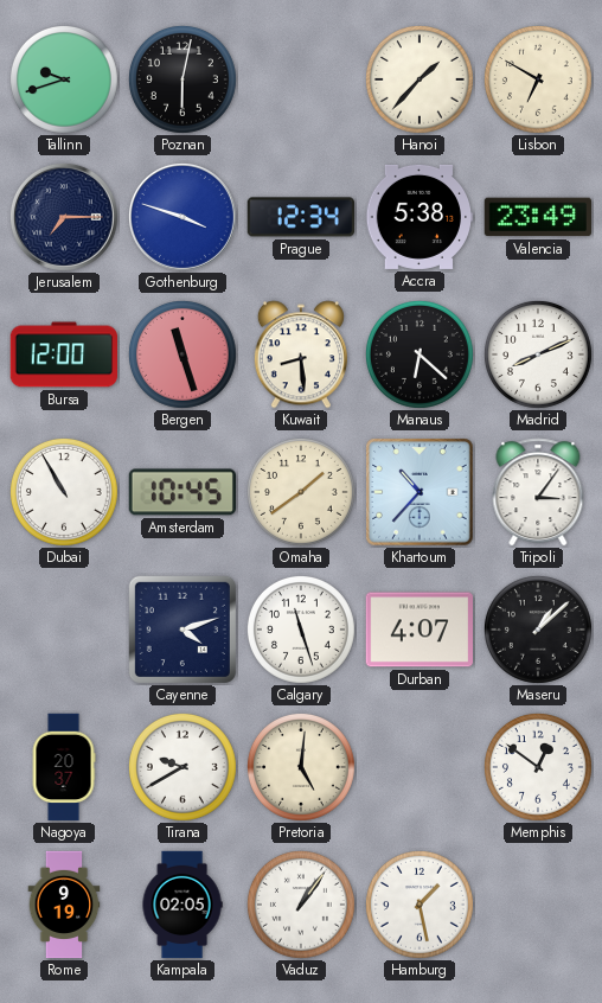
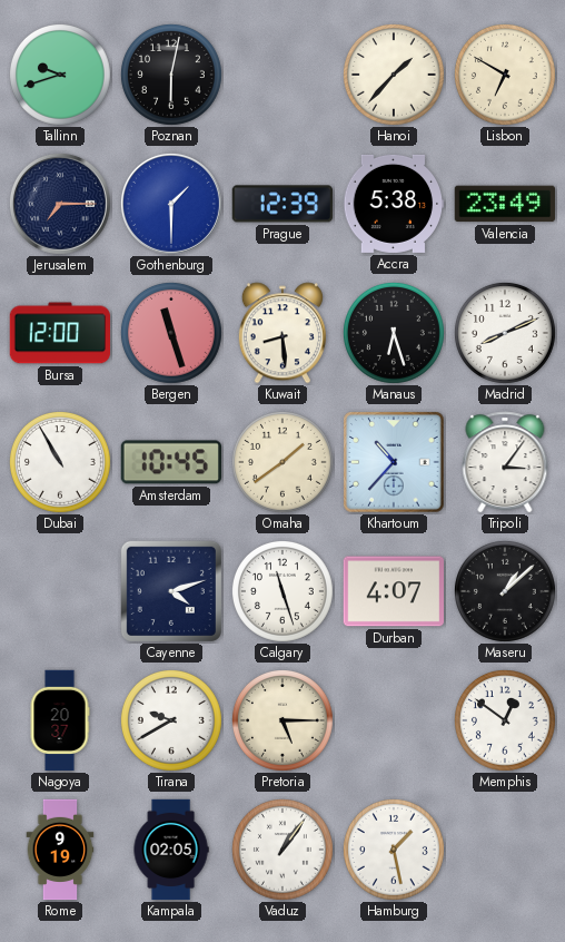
Gothenburg: 3:48 -> 1:30
Prague: 12:34 -> 12:39
Manaus: 6:22 -> 6:27
Pretoria: 5:01 -> 5:15
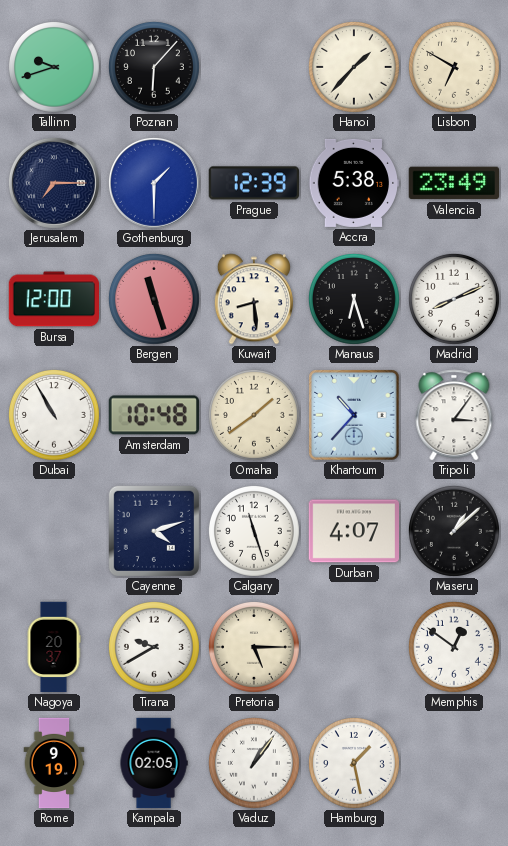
Poznan: 6:02 -> 6:07
Amsterdam: 10:45 -> 10:48
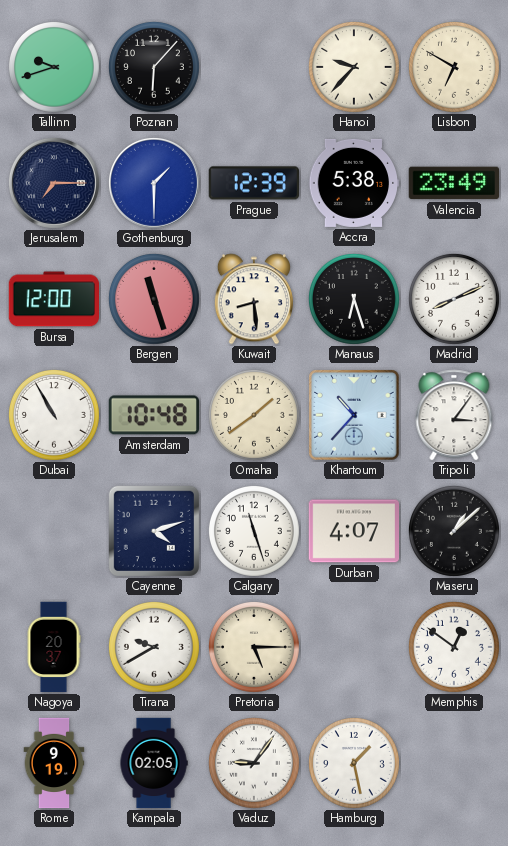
Hanoi: 1:37 -> 9:37
Vaduz: 1:06 -> 9:06
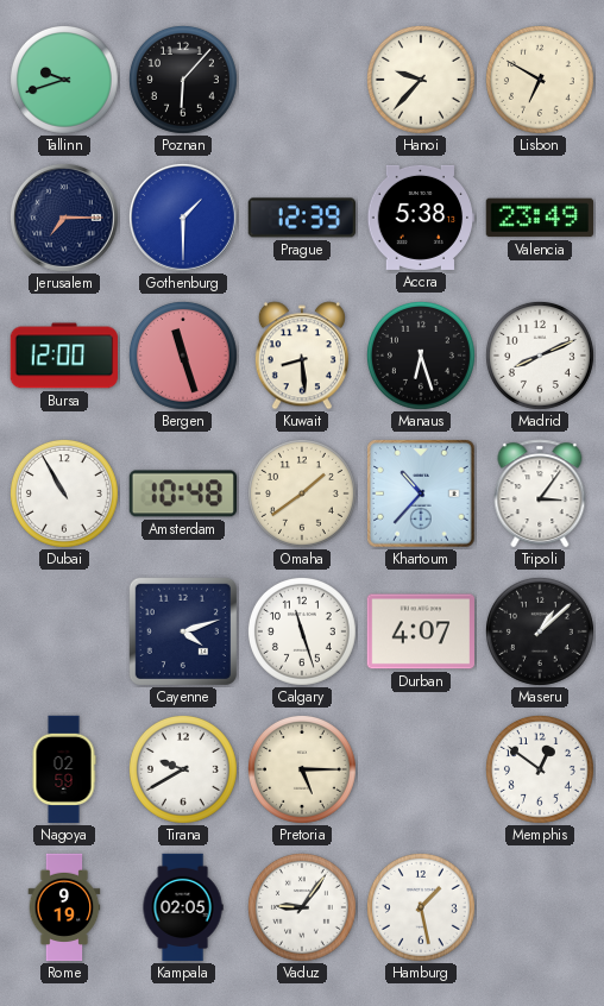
Nagoya: 20:37 -> 02:59
